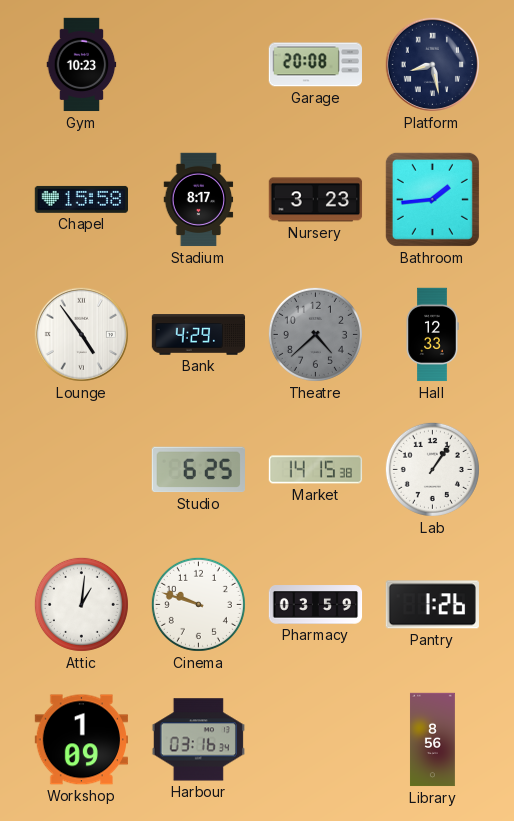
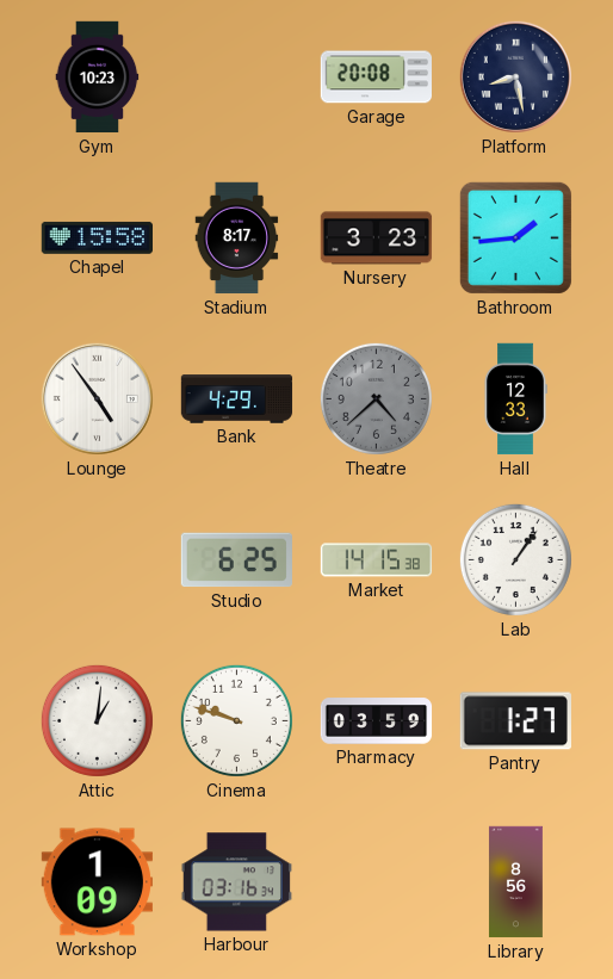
Pantry: 1:26 -> 1:27
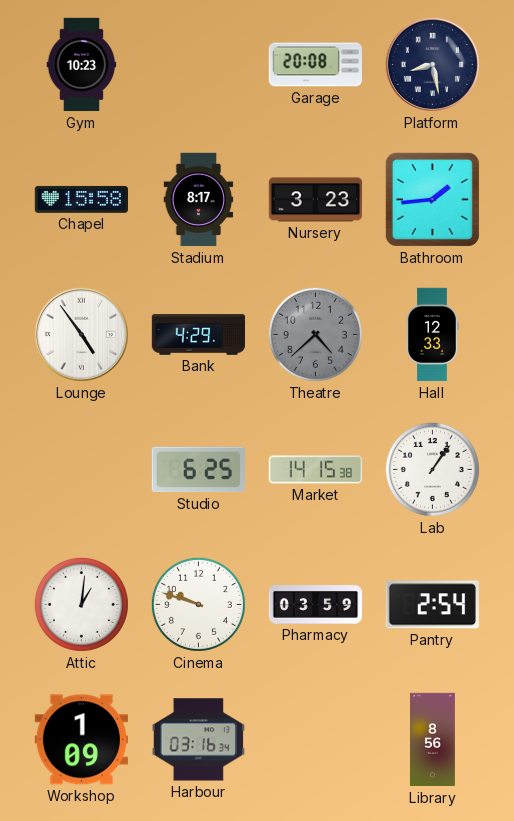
Pantry: 1:27 -> 2:54
